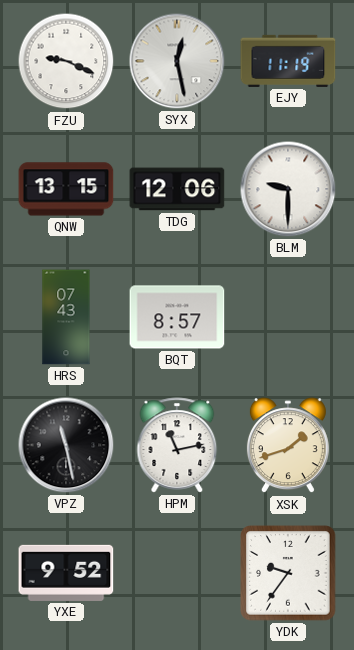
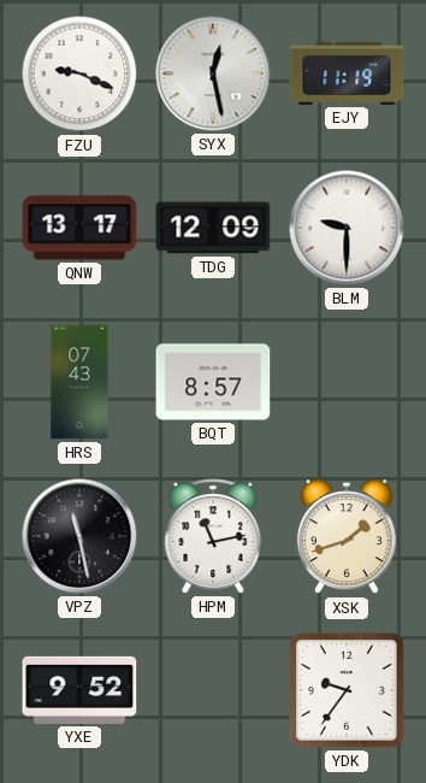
QNW: 13:15 -> 13:17
TDG: 12:06 -> 12:09
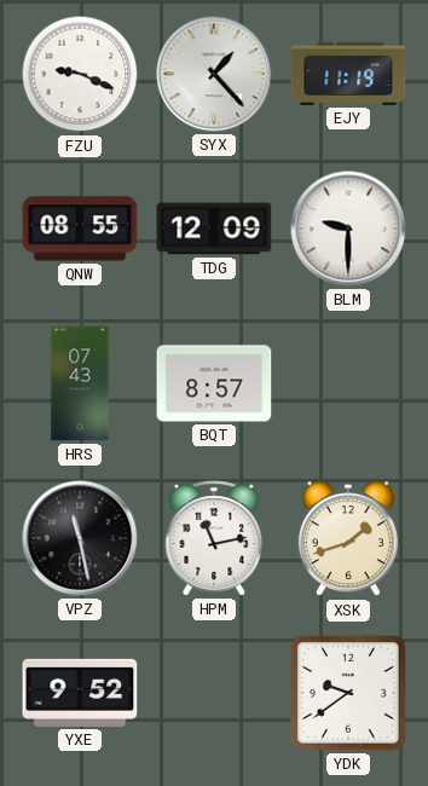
SYX: 12:28 -> 1:23
QNW: 13:17 -> 08:55
YDK: 9:36 -> 9:39
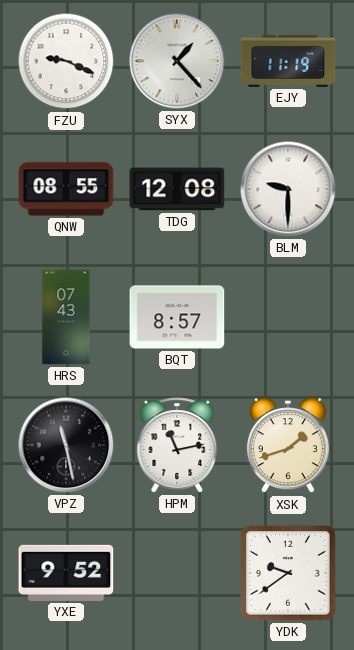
TDG: 12:09 -> 12:08
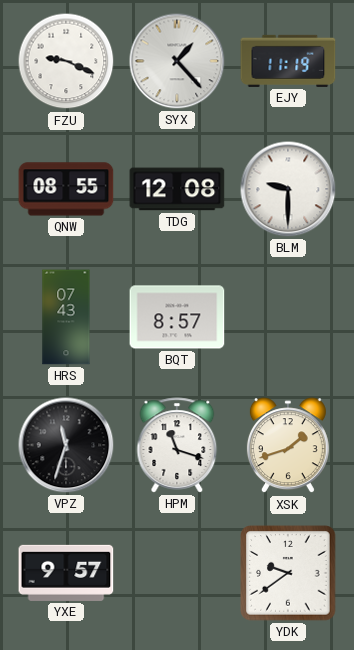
VPZ: 11:28 -> 11:33
HPM: 11:13 -> 11:18
YXE: 9:52 -> 9:57
